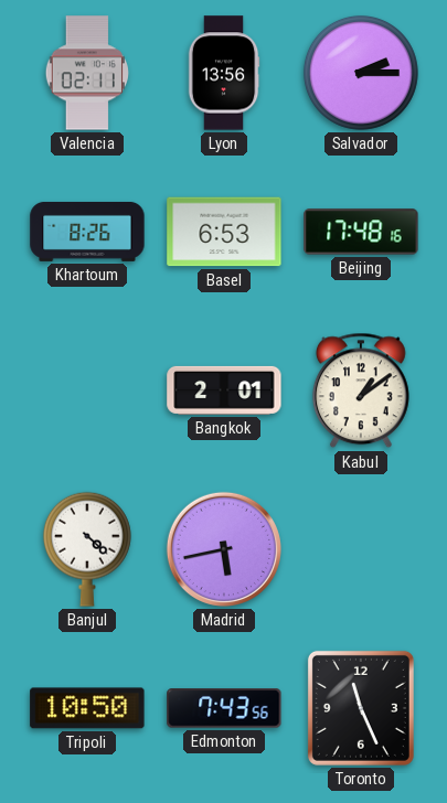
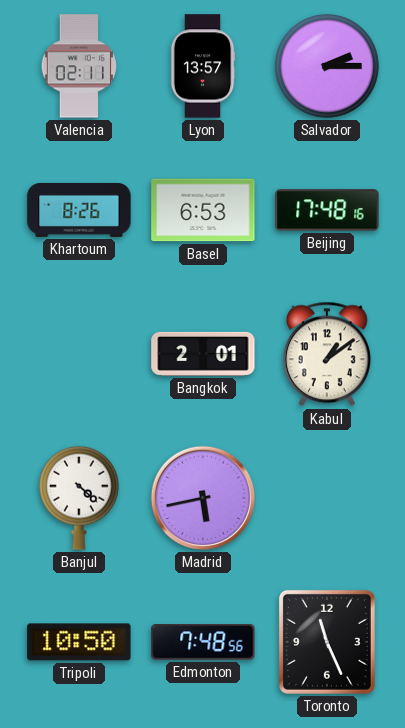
Lyon: 13:56 -> 13:57
Edmonton: 7:43 -> 7:48
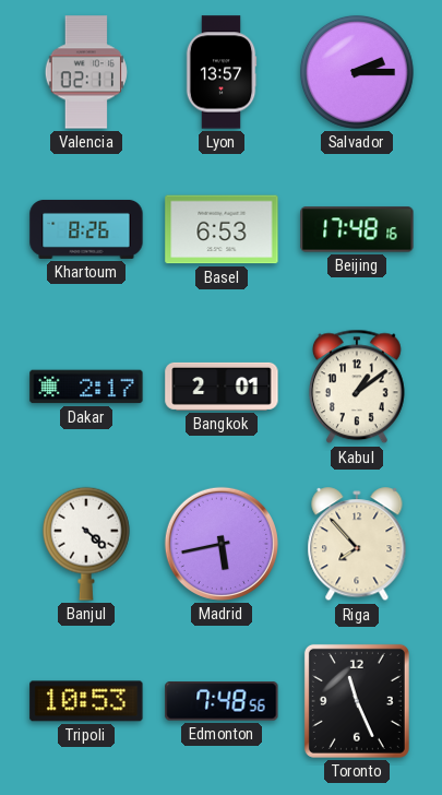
Dakar: none -> 2:17
Riga: none -> 7:53
Tripoli: 10:50 -> 10:53
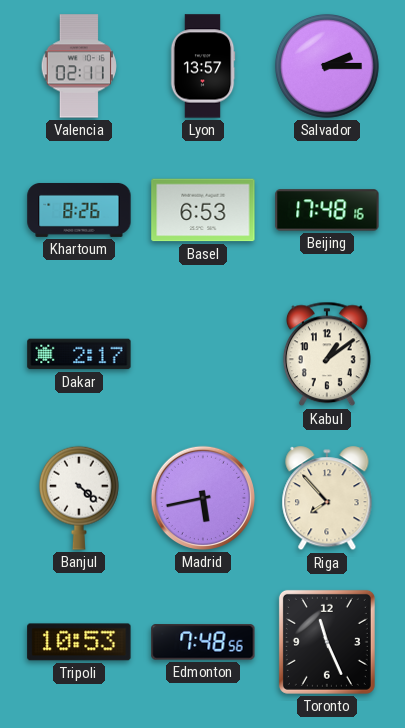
Bangkok: 2:01 -> none
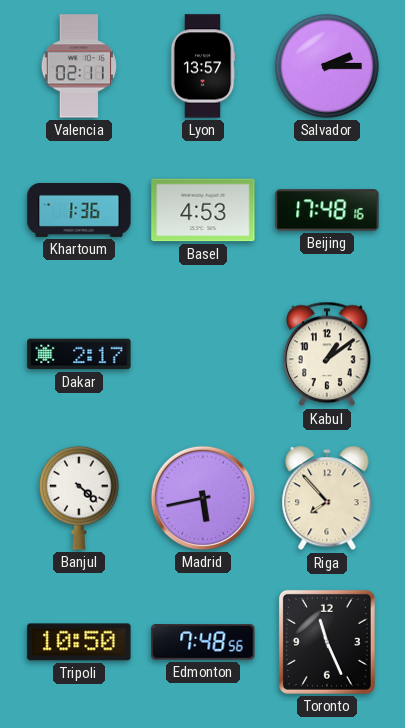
Khartoum: 8:26 -> 1:36
Basel: 6:53 -> 4:53
Tripoli: 10:53 -> 10:50
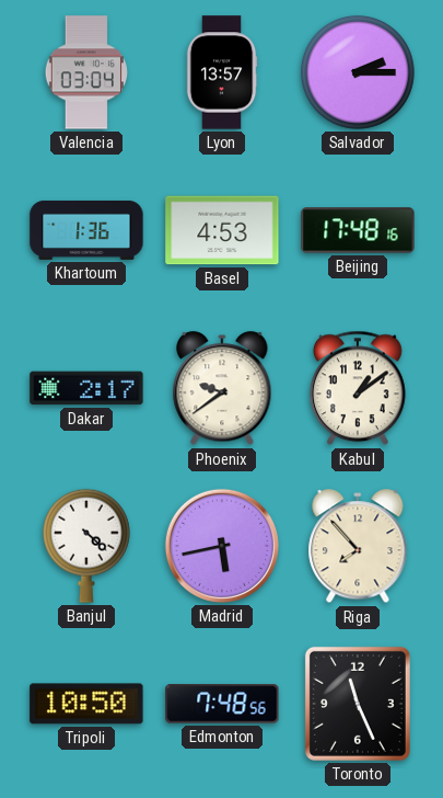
Valencia: 02:11 -> 03:04
Phoenix: none -> 9:39
